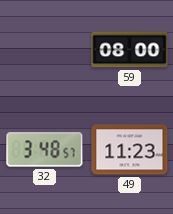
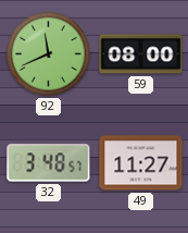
92: none -> 11:41
49: 11:23 -> 11:27
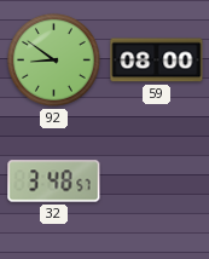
92: 11:41 -> 8:51
49: 11:27 -> none
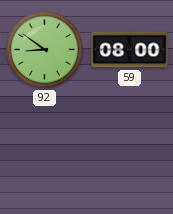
32: 3:48 -> none
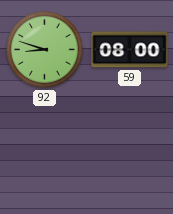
92: 8:51 -> 8:48
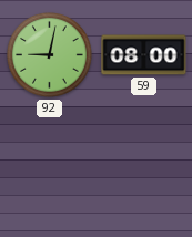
92: 8:48 -> 9:02
